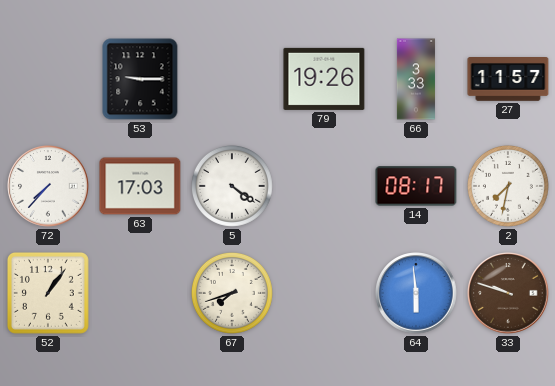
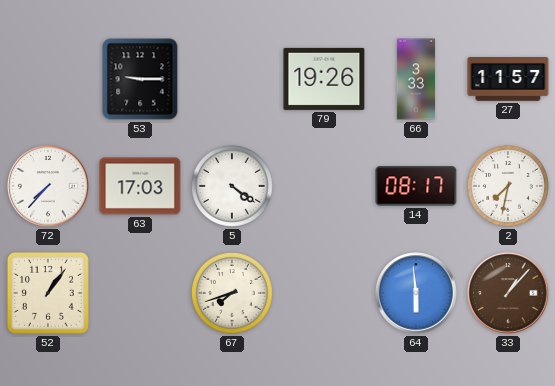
33: 9:48 -> 1:07
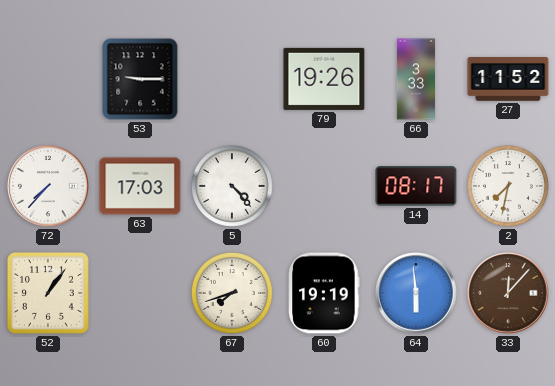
27: 11:57 -> 11:52
5: 4:21 -> 4:23
60: none -> 19:19
33: 1:07 -> 12:07
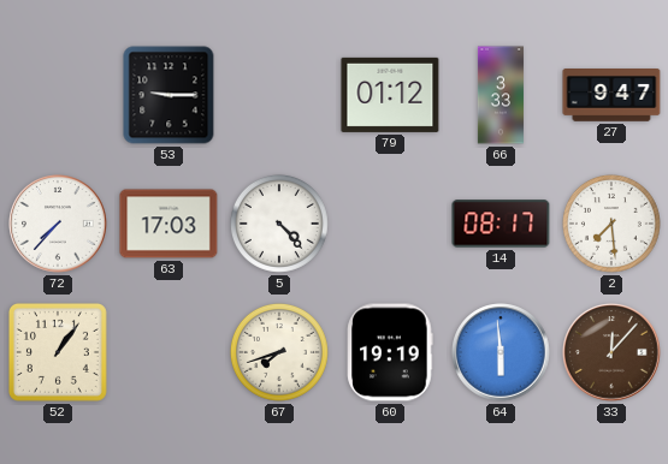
79: 19:26 -> 01:12
27: 11:52 -> 9:47
2: 7:32 -> 7:29
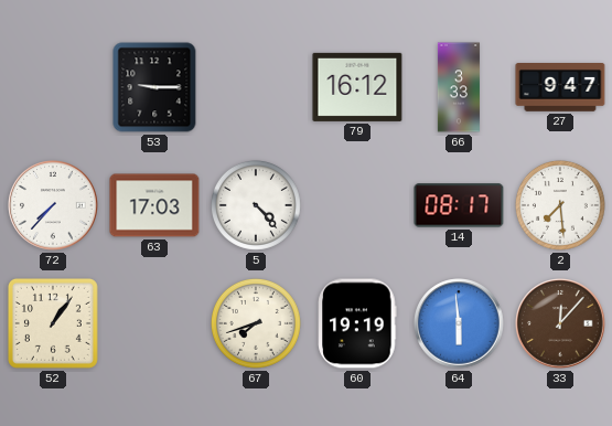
79: 01:12 -> 16:12
